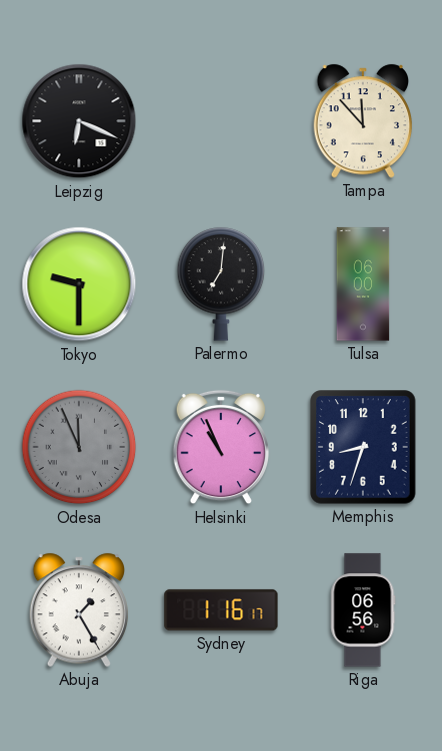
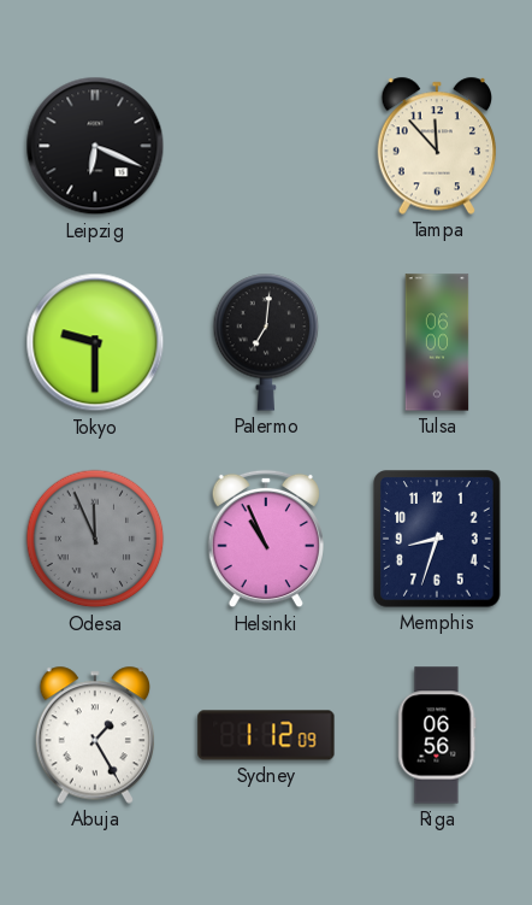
Sydney: 1:16 -> 1:12
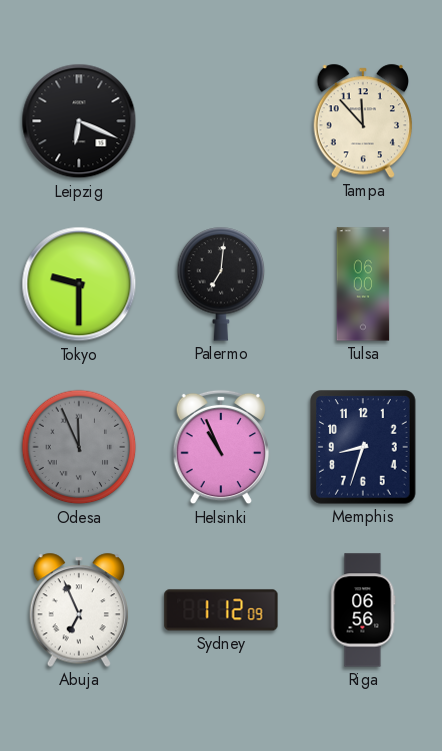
Abuja: 1:25 -> 6:56
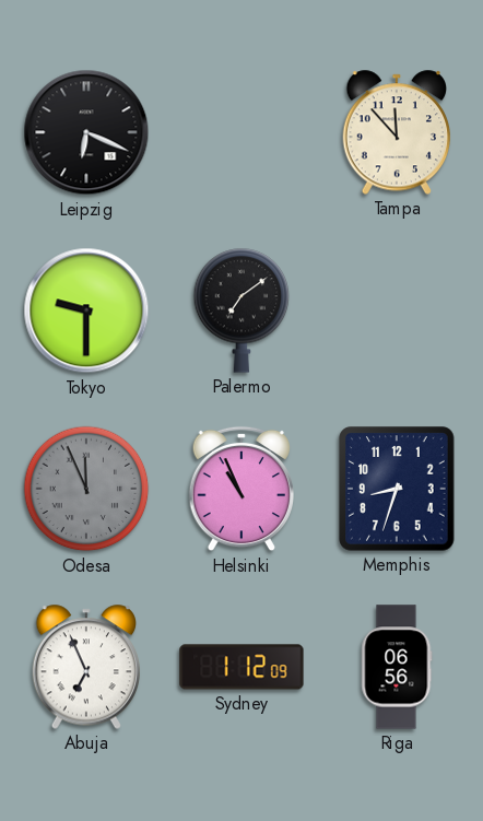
Palermo: 7:01 -> 7:09
Tulsa: 06:00 -> none
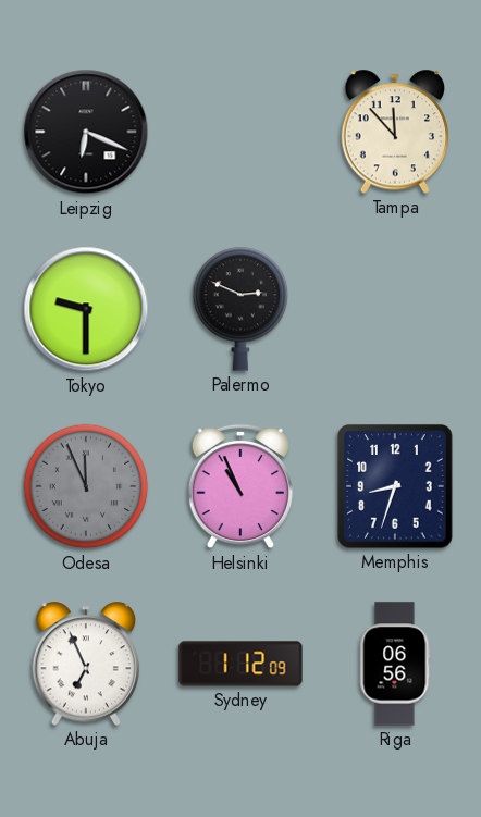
Palermo: 7:09 -> 2:49
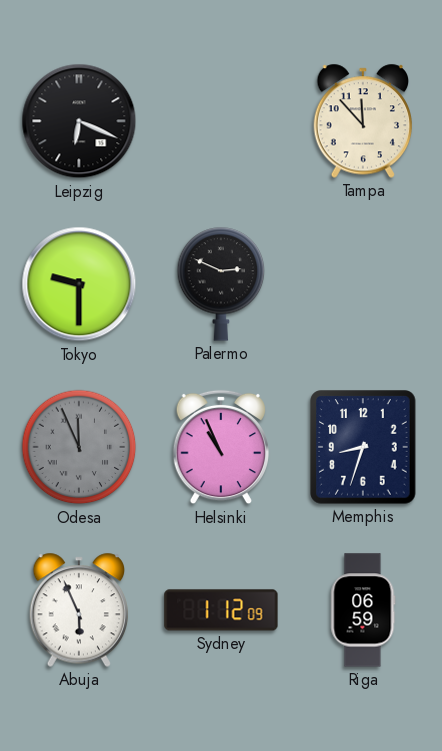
Abuja: 6:56 -> 5:56
Riga: 06:56 -> 06:59
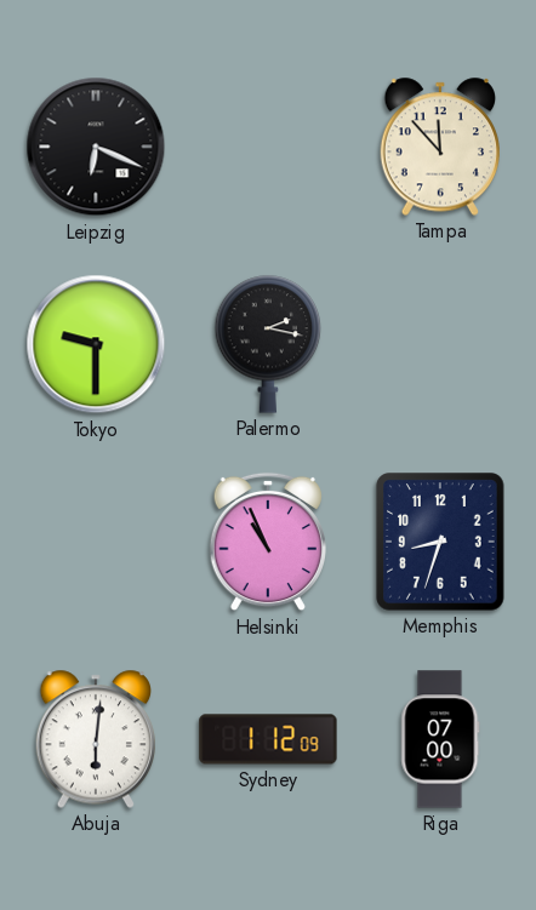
Palermo: 2:49 -> 2:17
Odesa: 11:56 -> none
Abuja: 5:56 -> 6:01
Riga: 06:59 -> 07:00
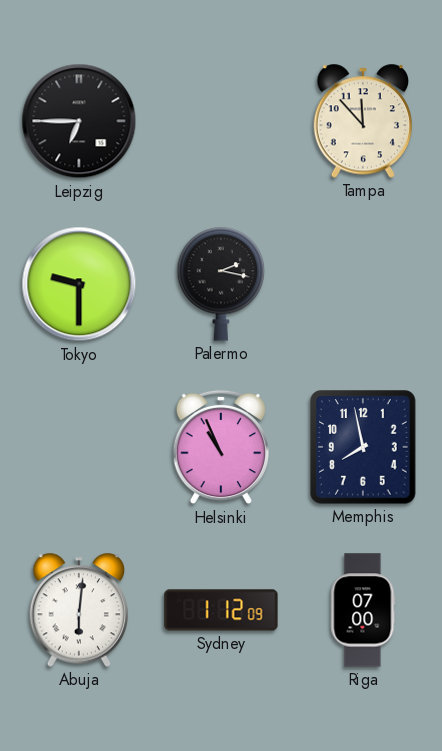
Leipzig: 6:19 -> 6:45
Memphis: 8:33 -> 7:58
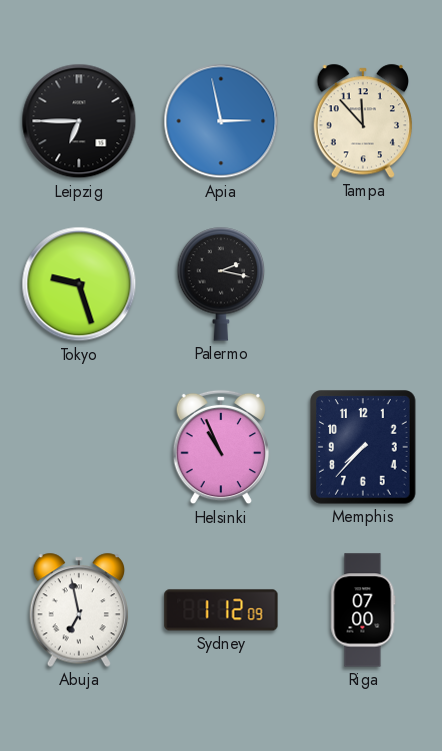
Apia: none -> 2:58
Tokyo: 9:30 -> 9:27
Memphis: 7:58 -> 7:37
Abuja: 6:01 -> 6:58
